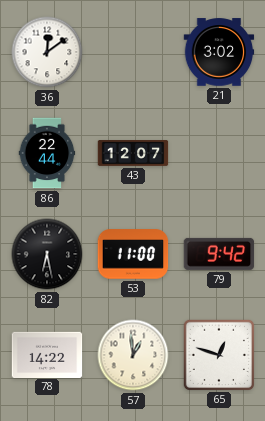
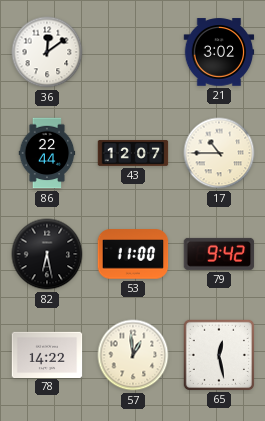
17: none -> 10:45
65: 12:48 -> 12:28
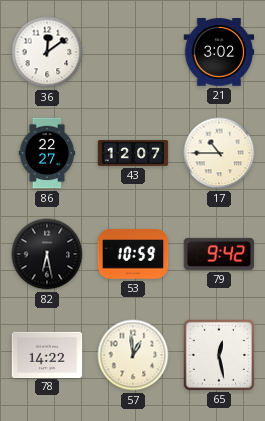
86: 22:44 -> 22:27
53: 11:00 -> 10:59
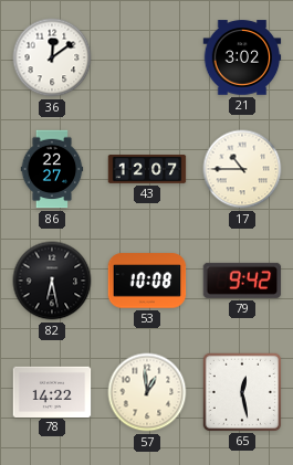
53: 10:59 -> 10:08
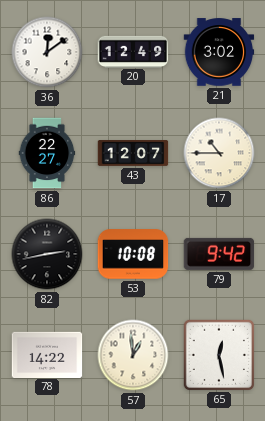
20: none -> 12:49
82: 6:28 -> 2:43
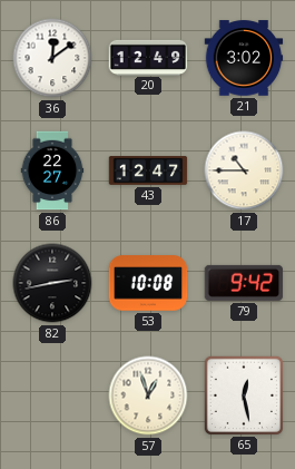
43: 12:07 -> 12:47
78: 14:22 -> none
57: 12:59 -> 12:57
